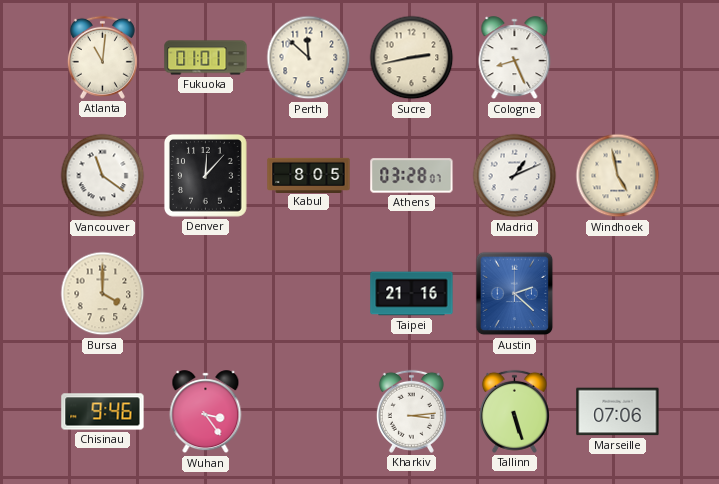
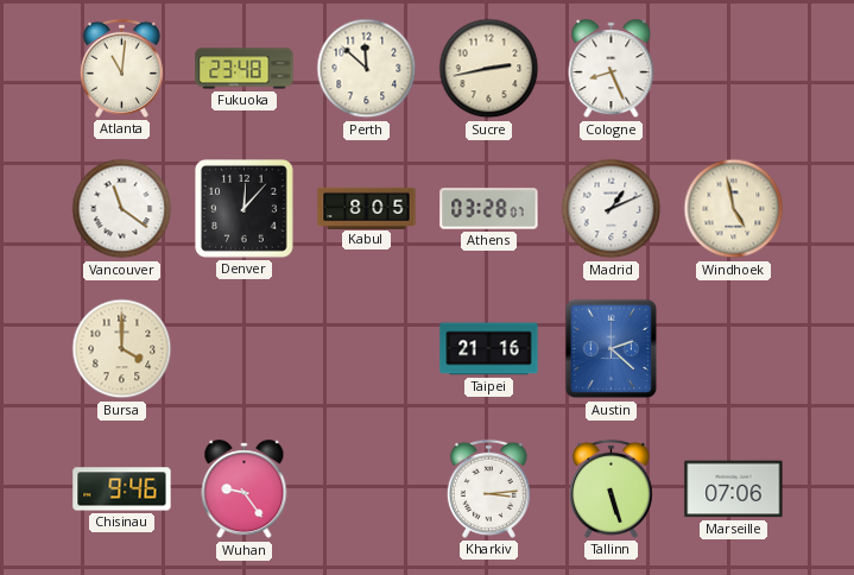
Fukuoka: 01:01 -> 23:48
Wuhan: 3:24 -> 9:24
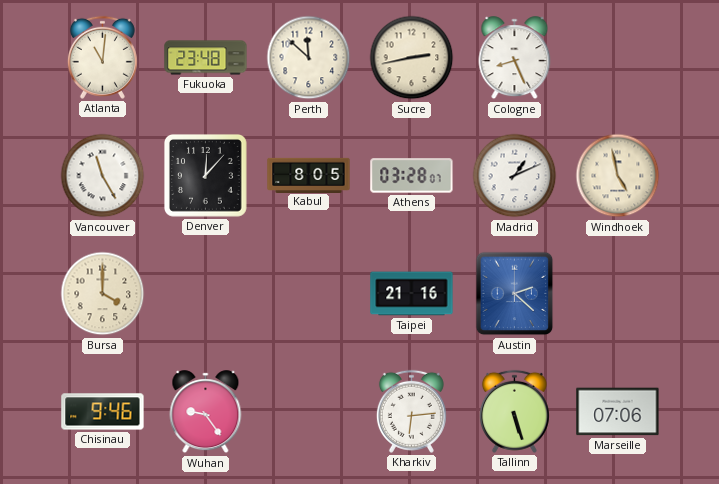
Vancouver: 11:21 -> 11:25
Kharkiv: 3:14 -> 6:14
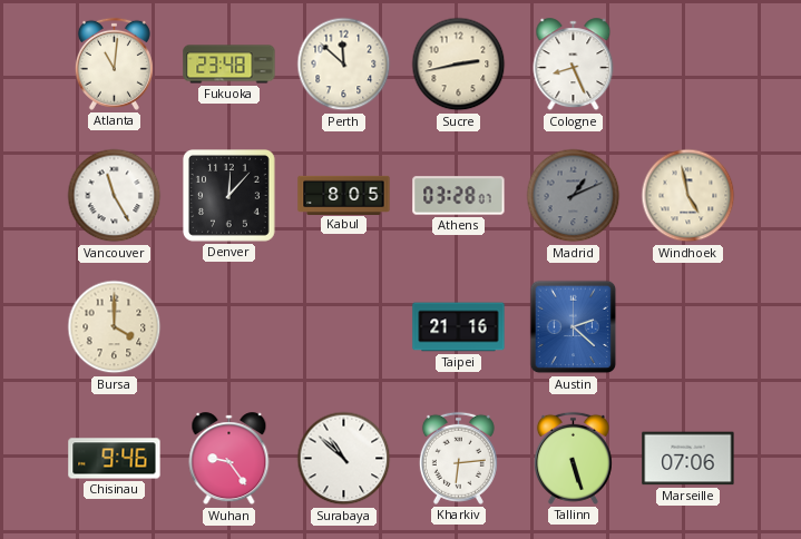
Madrid dial: white -> grey
Surabaya: none -> 10:52
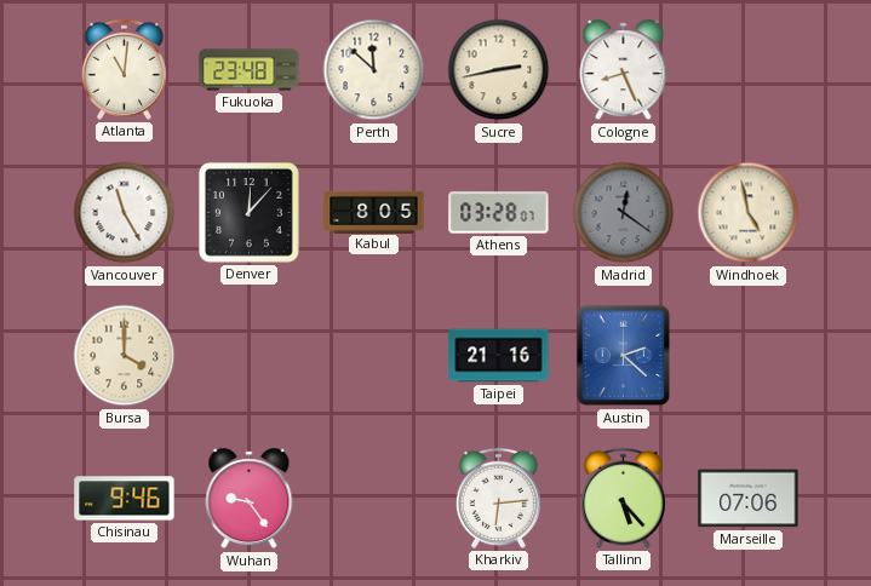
Madrid: 1:11 -> 12:21
Surabaya: 10:52 -> none
Tallinn: 5:27 -> 5:23
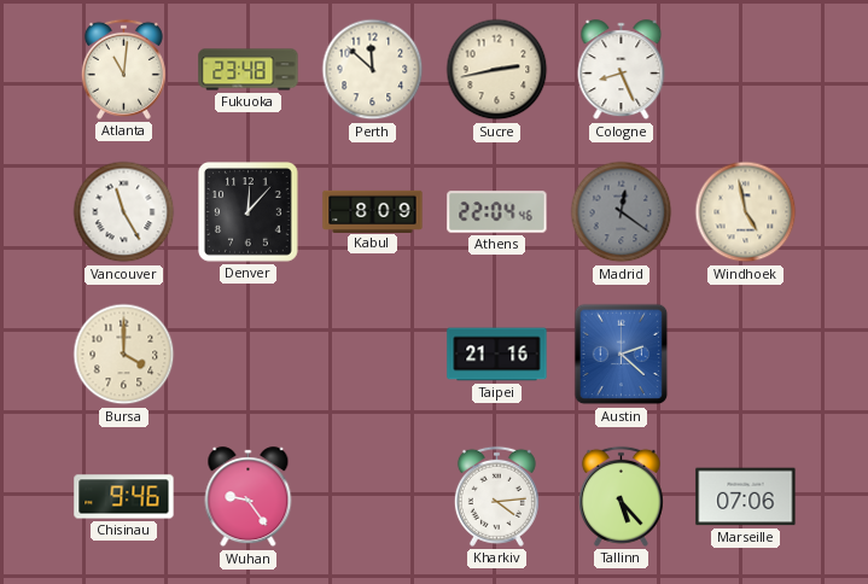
Kabul: 8:05 -> 8:09
Athens: 03:28 -> 22:04
Kharkiv: 6:14 -> 4:14
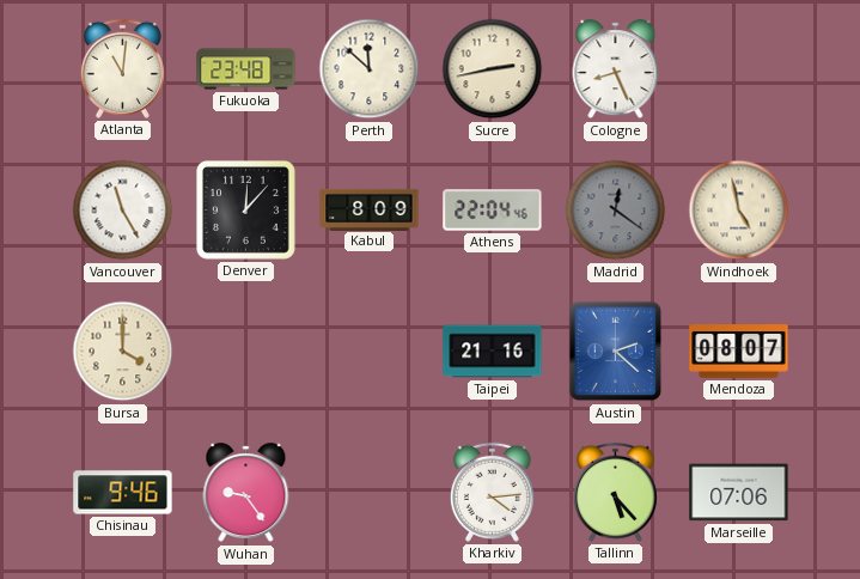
Mendoza: none -> 08:07
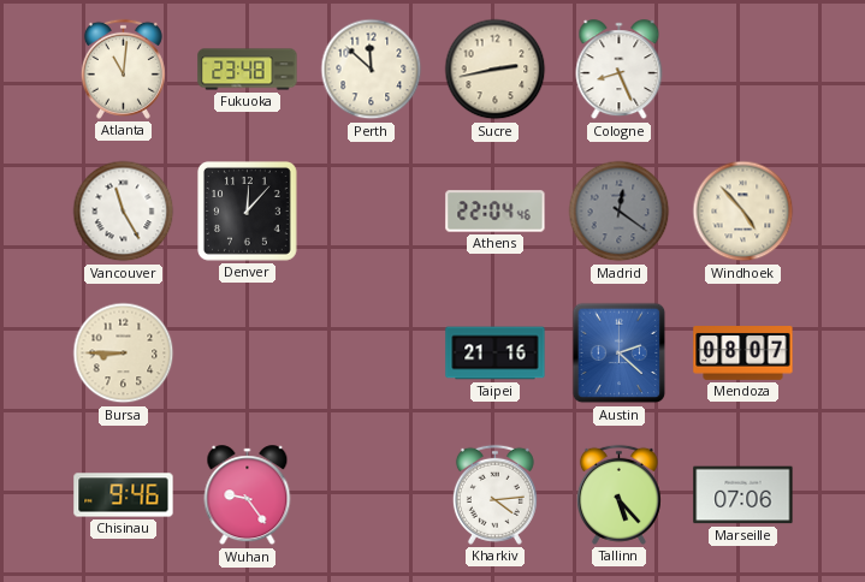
Kabul: 8:09 -> none
Windhoek: 4:58 -> 4:53
Bursa: 4:00 -> 8:45
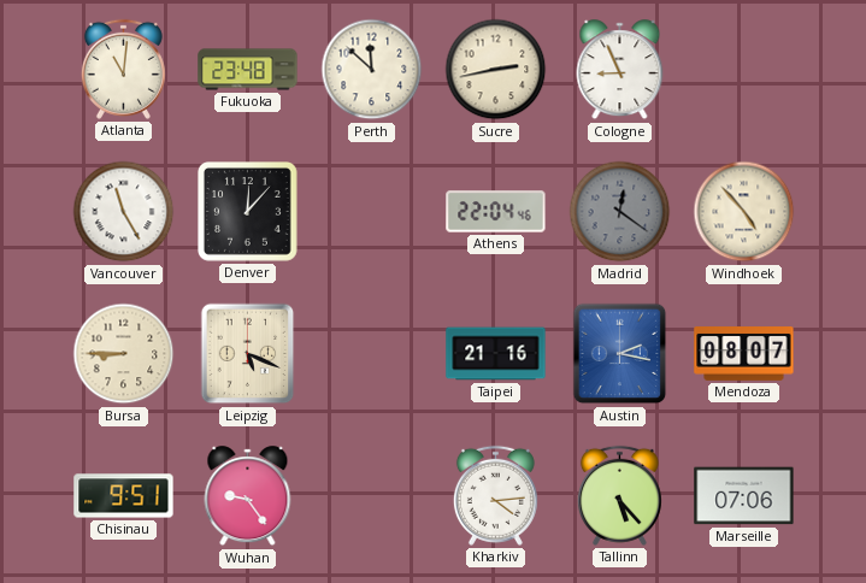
Cologne: 8:26 -> 8:56
Leipzig: none -> 5:19
Austin: 2:22 -> 2:17
Chisinau: 9:46 -> 9:51
